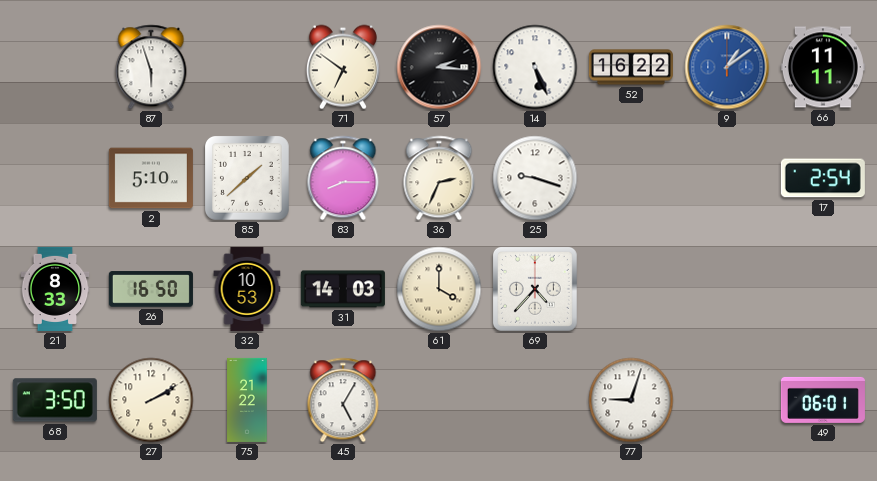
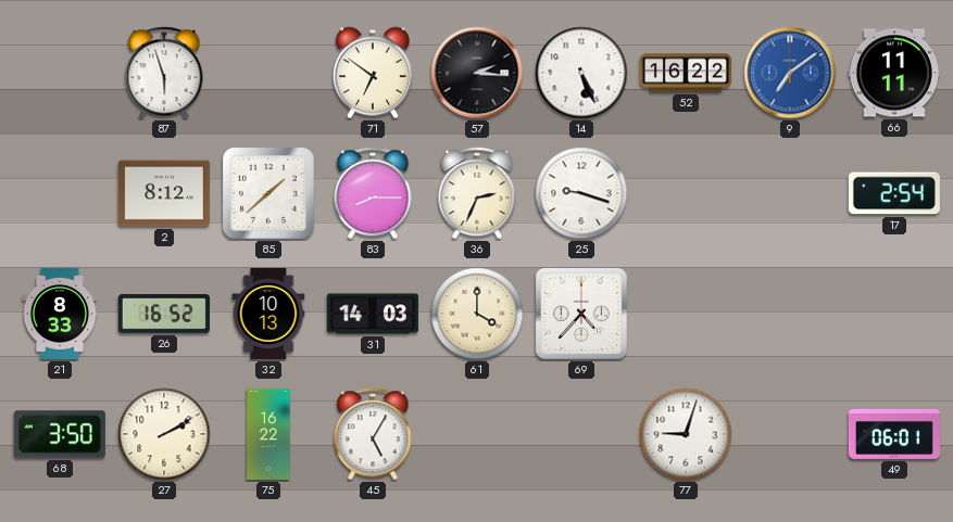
9: 1:09 -> 7:09
2: 5:10 -> 8:12
26: 16:50 -> 16:52
32: 10:53 -> 10:13
75: 21:22 -> 16:22
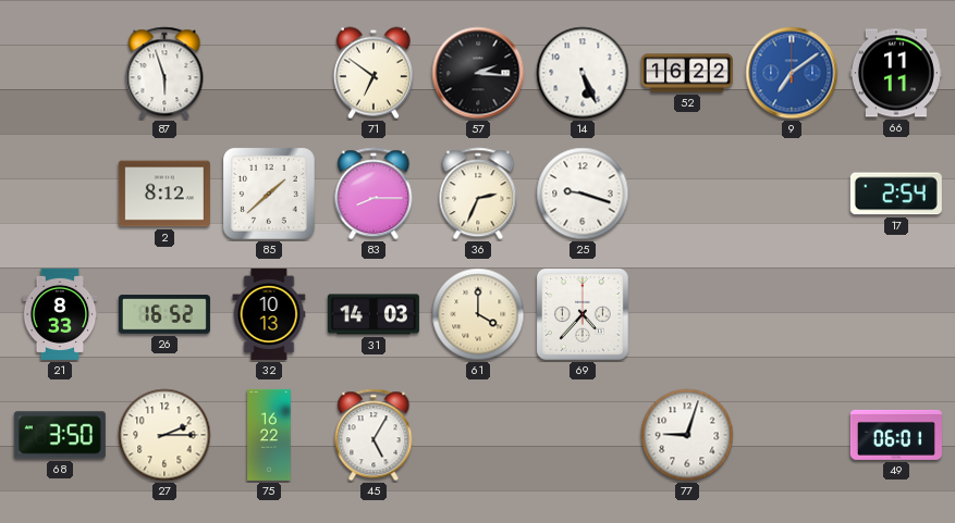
27: 2:10 -> 2:15
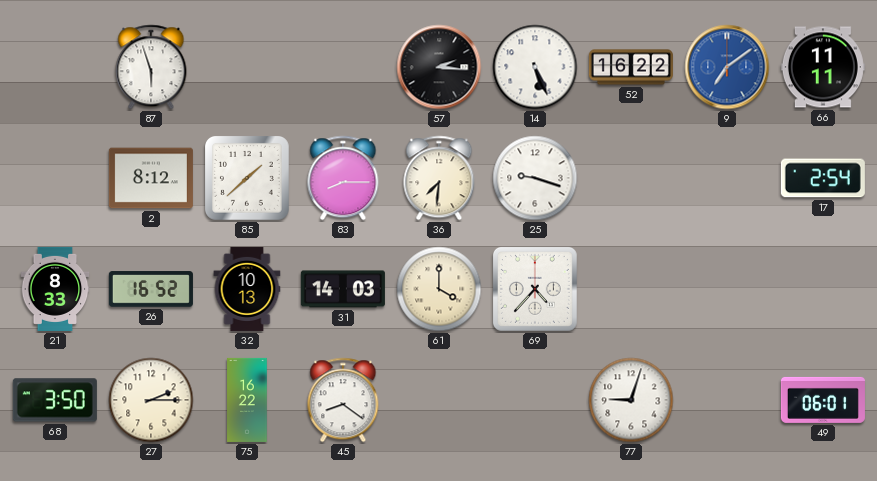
71: 6:51 -> none
36: 2:34 -> 7:31
45: 5:05 -> 8:21
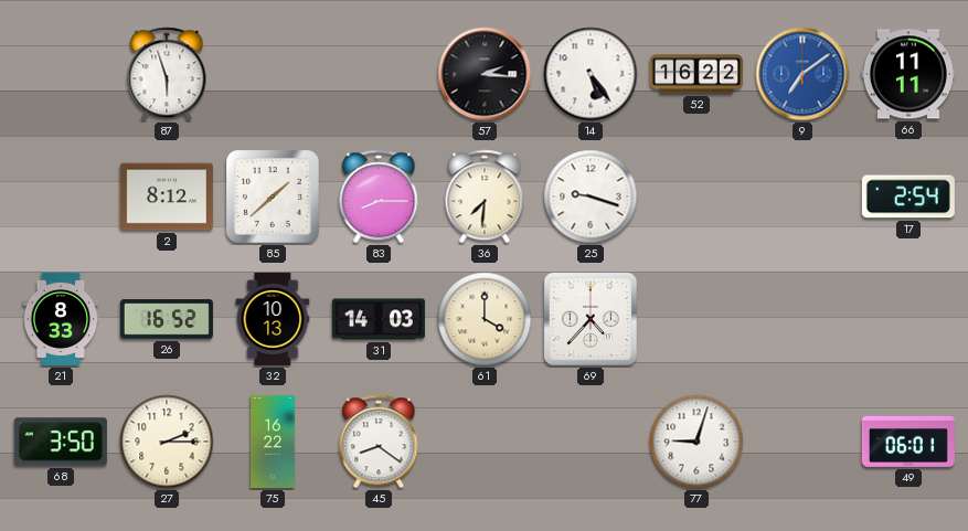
14: 5:26 -> 5:24
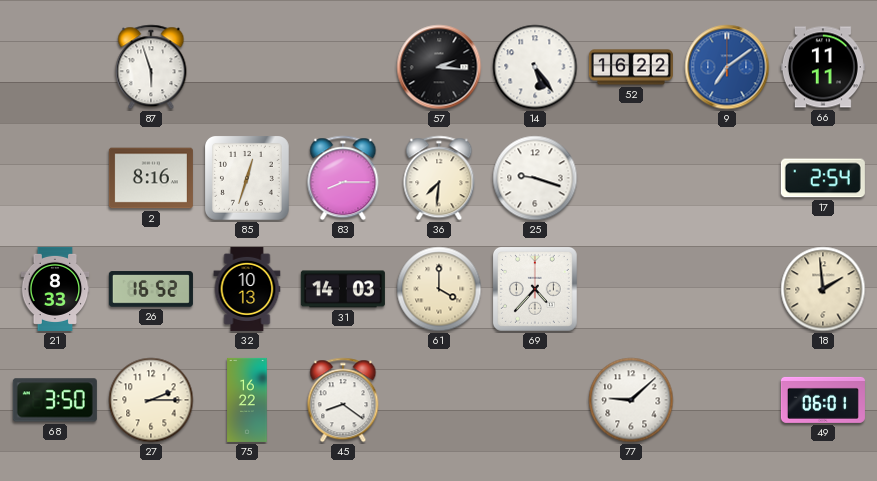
2: 8:12 -> 8:16
85: 1:38 -> 12:33
18: none -> 1:59
77: 9:03 -> 9:08
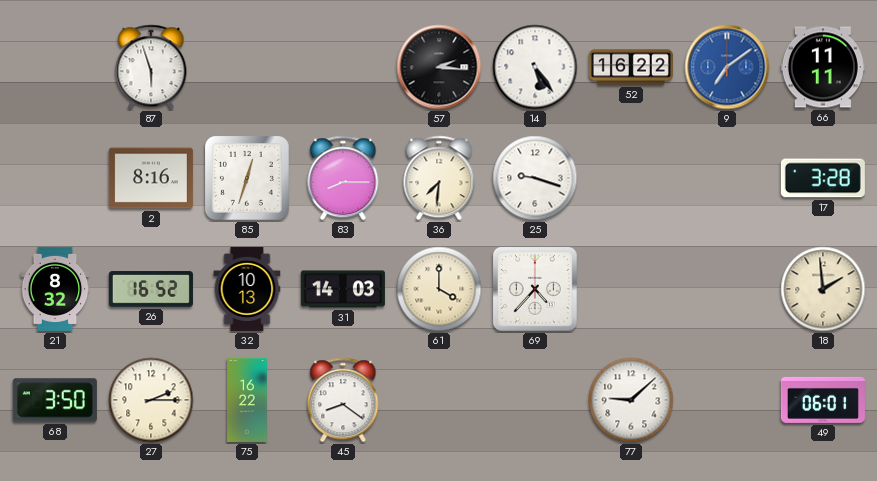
17: 2:54 -> 3:28
21: 8:33 -> 8:32
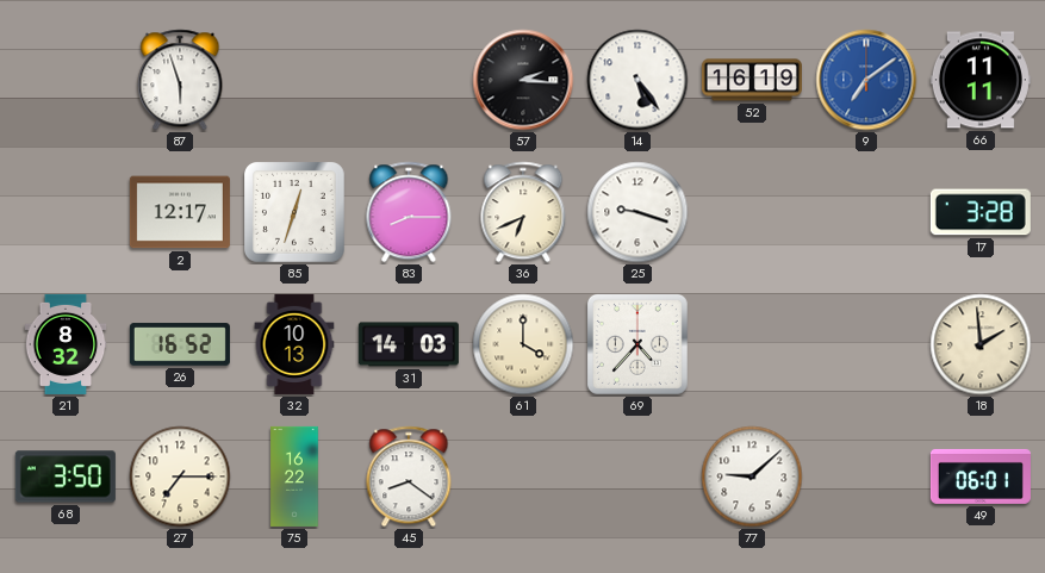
52: 16:22 -> 16:19
2: 8:16 -> 12:17
36: 7:31 -> 6:41
27: 2:15 -> 7:15
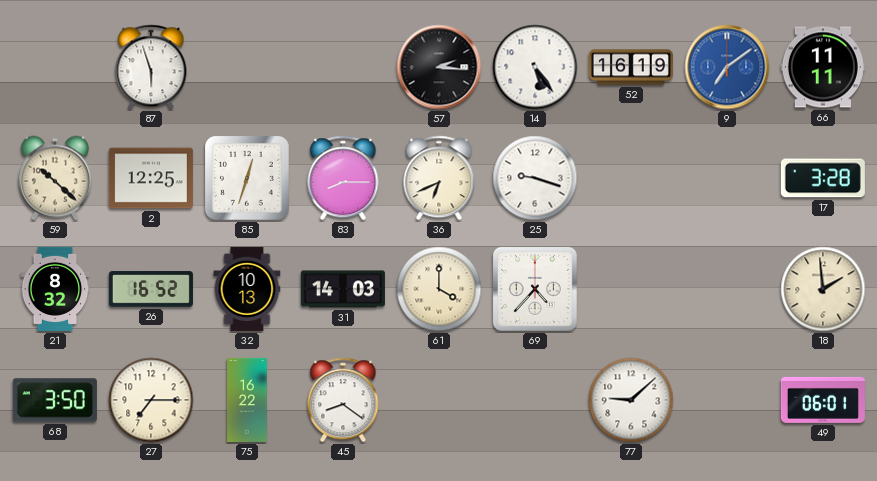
59: none -> 10:22
2: 12:17 -> 12:25
